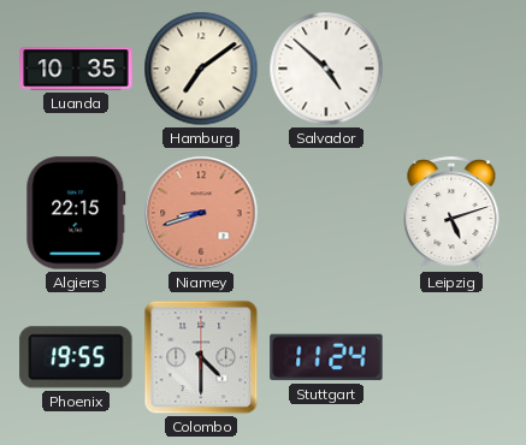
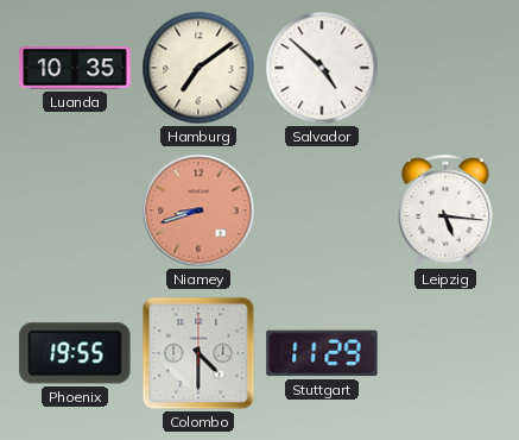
Algiers: 22:15 -> none
Leipzig: 5:12 -> 5:16
Stuttgart: 11:24 -> 11:29
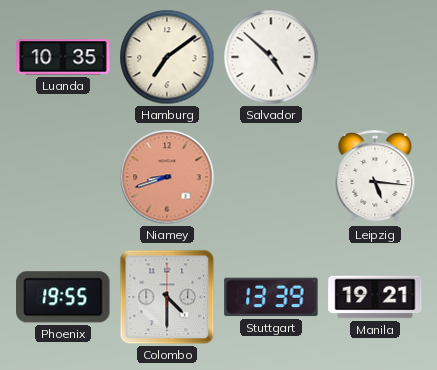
Stuttgart: 11:29 -> 13:39
Manila: none -> 19:21
